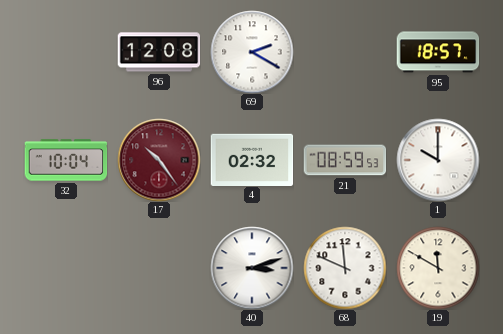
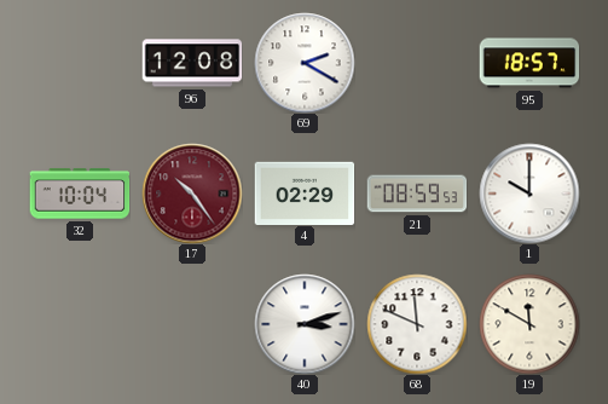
4: 02:32 -> 02:29
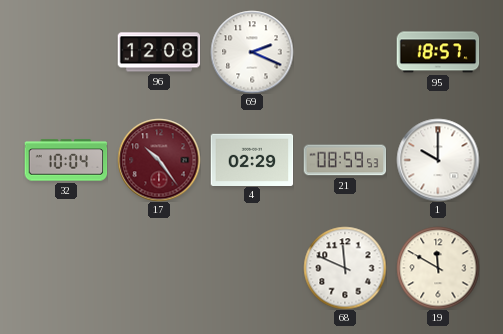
69: 2:20 -> 2:19
40: 3:12 -> none
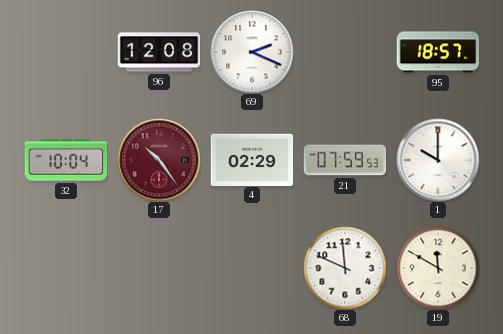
21: 08:59 -> 07:59
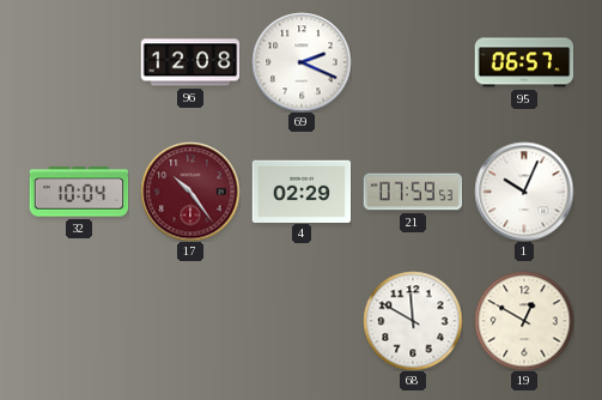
95: 18:57 -> 06:57
1: 10:00 -> 10:04
68: 11:49 -> 11:50
19: 11:50 -> 12:50
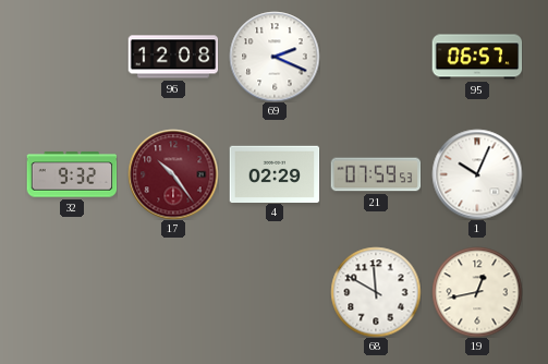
32: 10:04 -> 9:32
19: 12:50 -> 12:43
